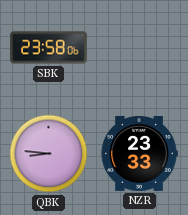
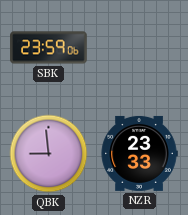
SBK: 23:58 -> 23:59
QBK: 8:46 -> 8:59
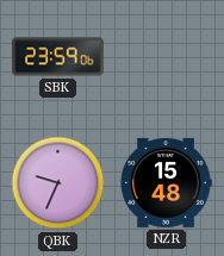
QBK: 8:59 -> 9:34
NZR: 23:33 -> 15:48
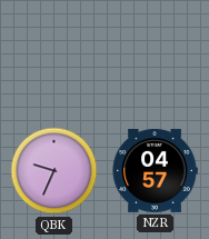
SBK: 23:59 -> none
NZR: 15:48 -> 04:57
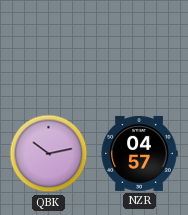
QBK: 9:34 -> 10:13
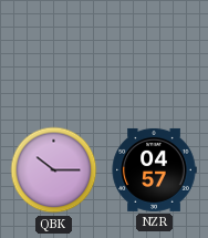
QBK: 10:13 -> 10:15
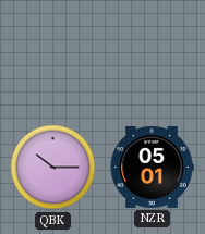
NZR: 04:57 -> 05:01
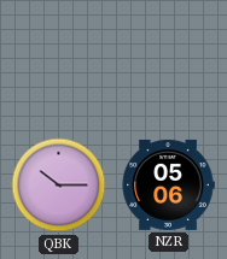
NZR: 05:01 -> 05:06
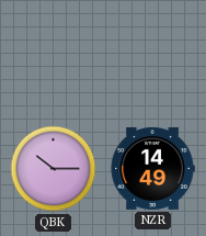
NZR: 05:06 -> 14:49
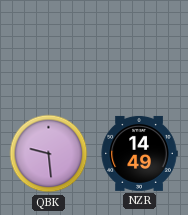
QBK: 10:15 -> 9:29
